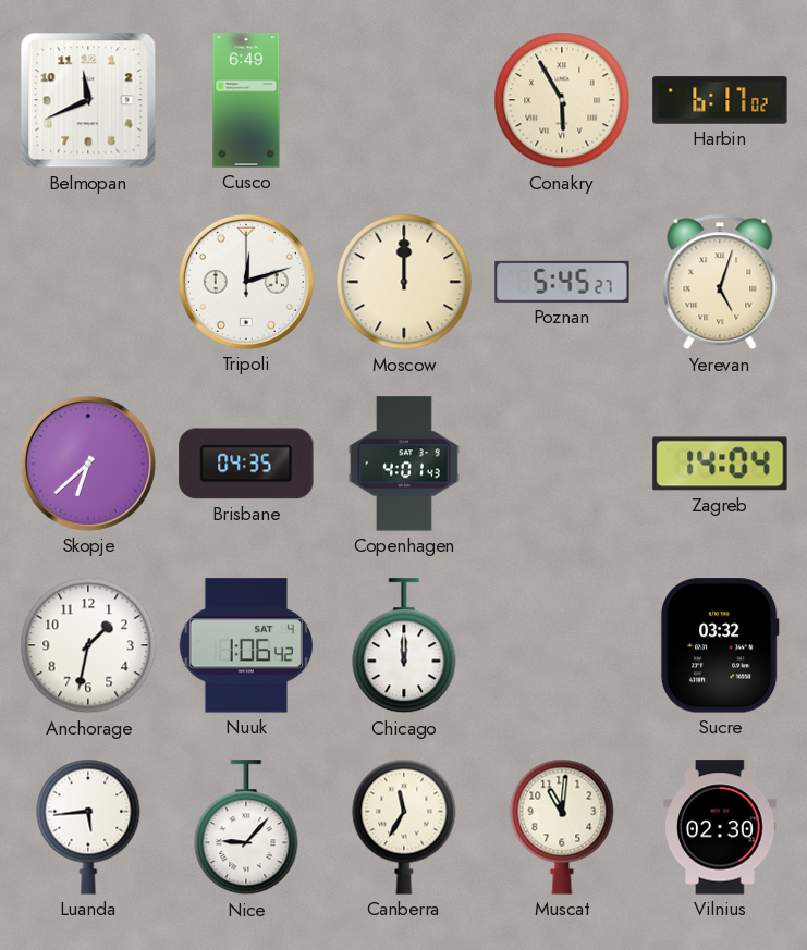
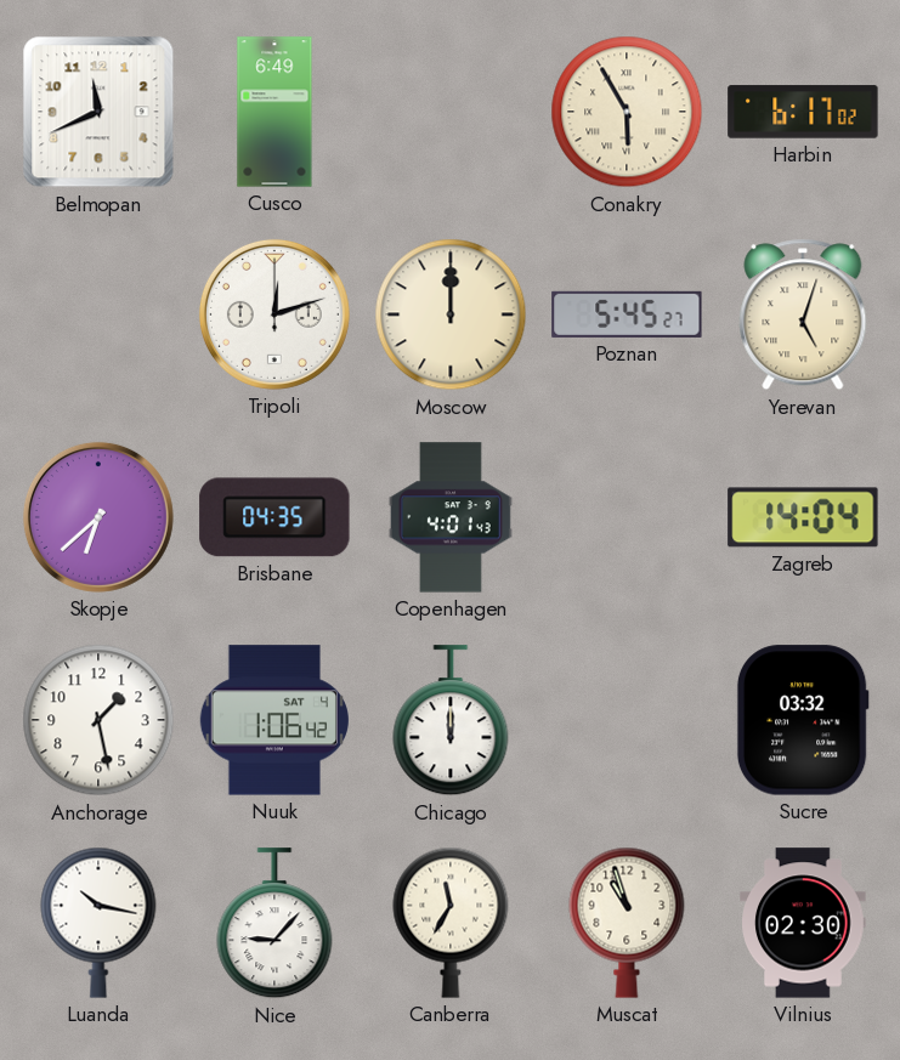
Anchorage: 1:32 -> 1:28
Luanda: 5:44 -> 10:17
Muscat: 11:01 -> 10:57
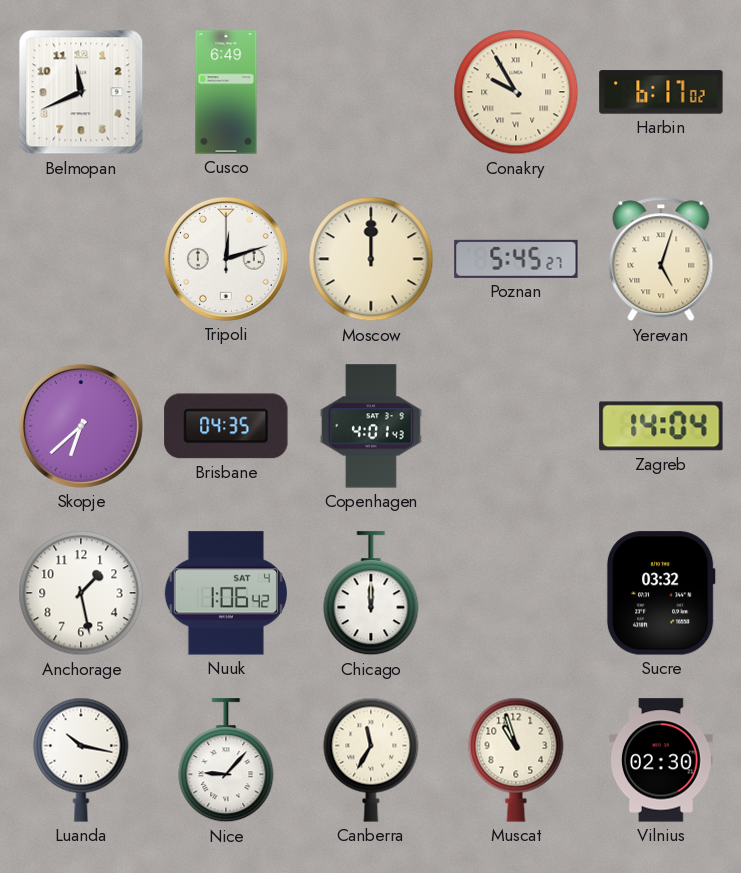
Conakry: 5:55 -> 9:55
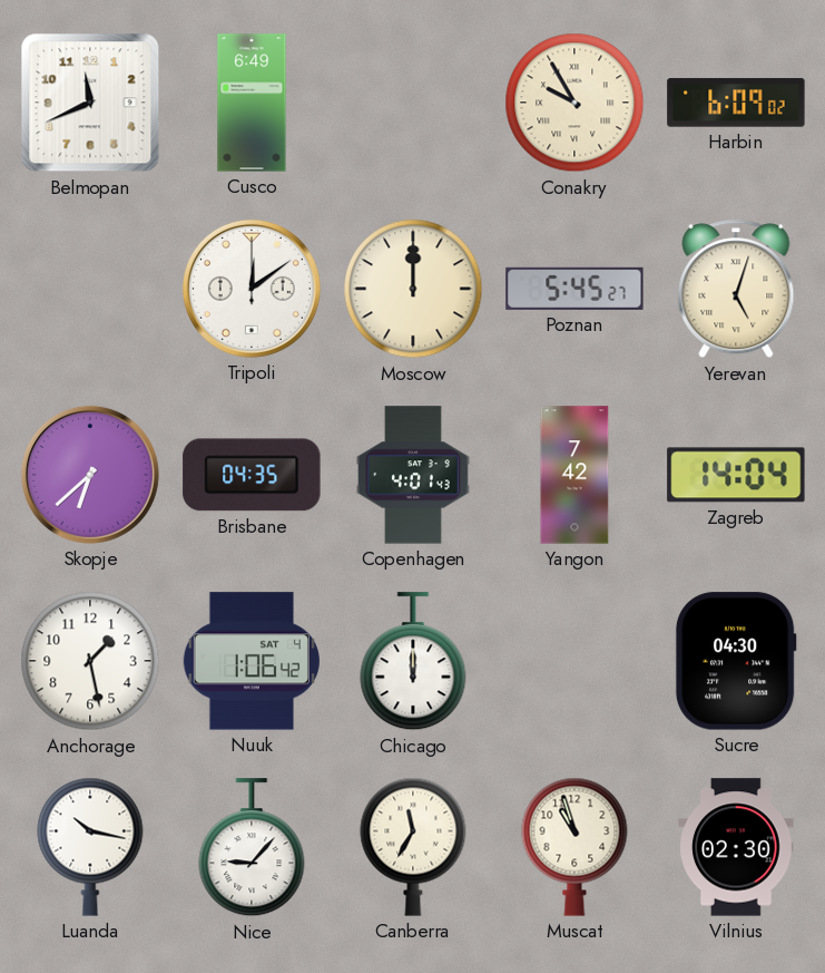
Harbin: 6:17 -> 6:09
Tripoli: 12:12 -> 12:09
Yangon: none -> 7:42
Sucre: 03:32 -> 04:30
